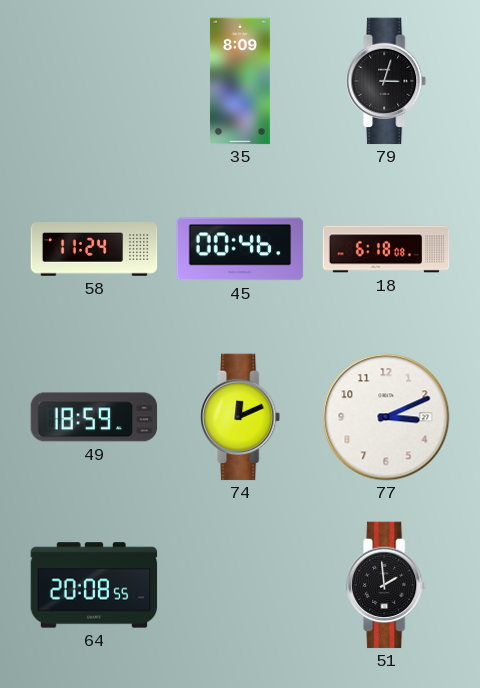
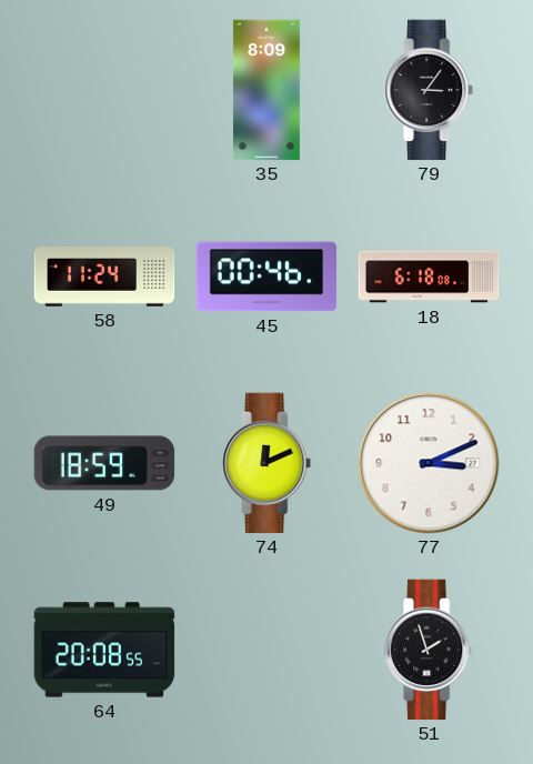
79: 3:03 -> 3:06
51: 1:59 -> 1:57
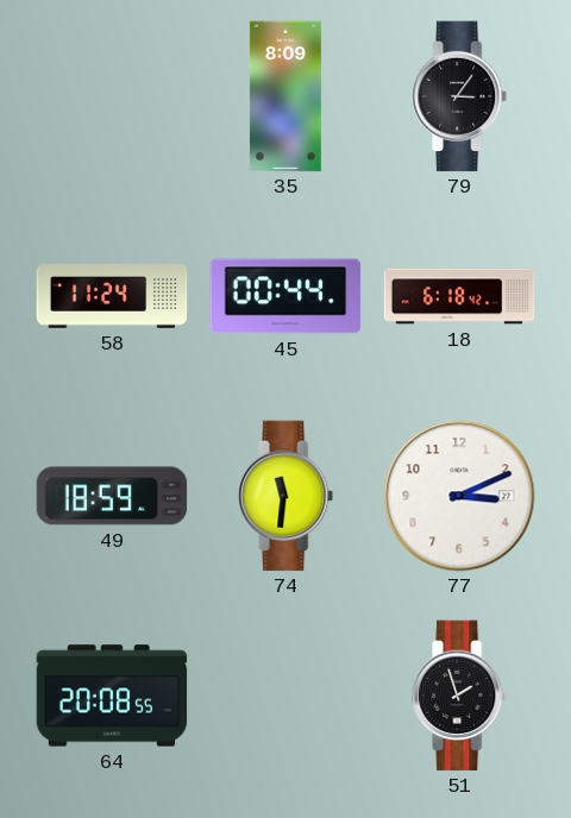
45: 00:46 -> 00:44
18: 6:18:08 -> 6:18:42
74: 12:11 -> 11:31
